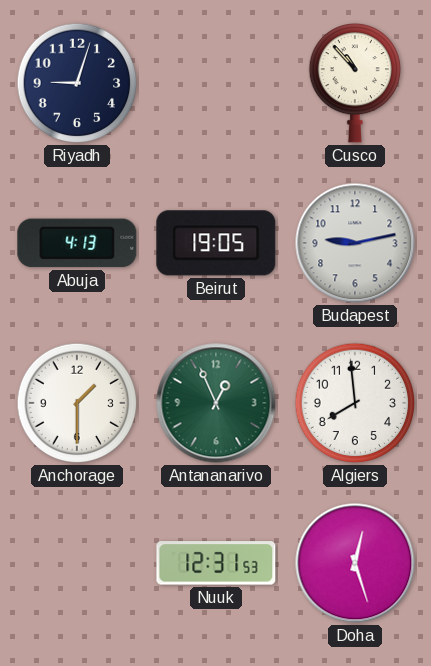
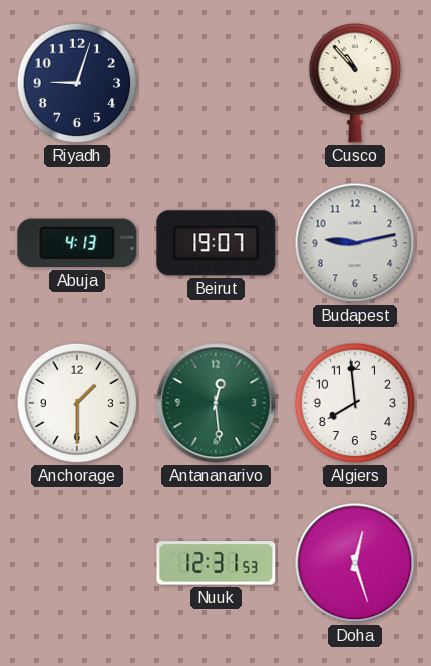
Beirut: 19:05 -> 19:07
Antananarivo: 12:56 -> 12:29
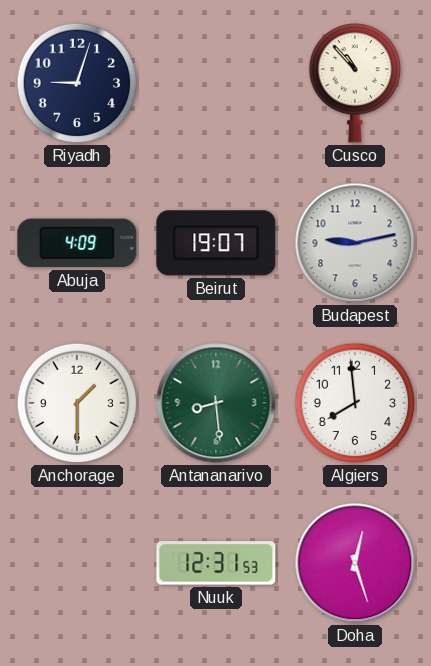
Abuja: 4:13 -> 4:09
Antananarivo: 12:29 -> 8:29
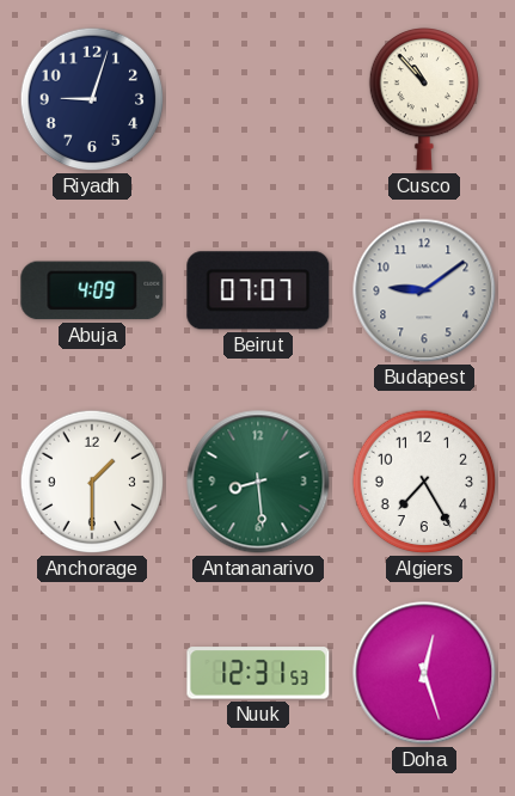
Beirut: 19:07 -> 07:07
Budapest: 9:13 -> 9:09
Algiers: 7:59 -> 7:25
